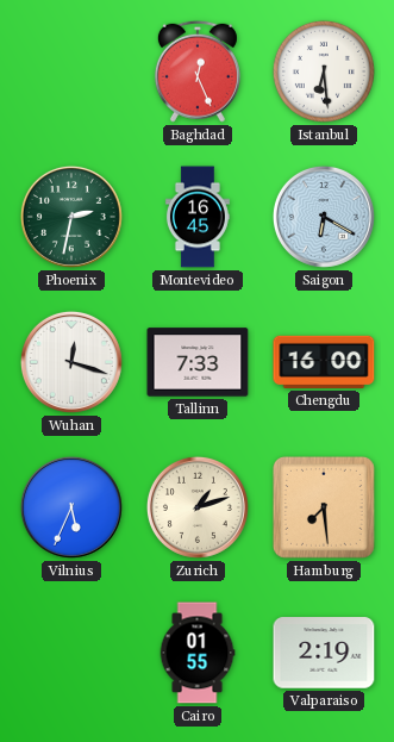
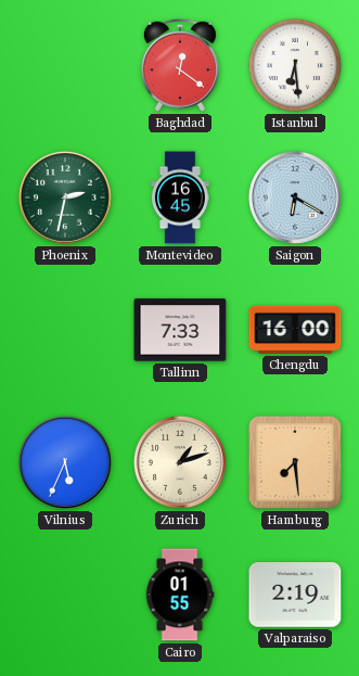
Baghdad: 12:26 -> 12:21
Wuhan: 12:18 -> none
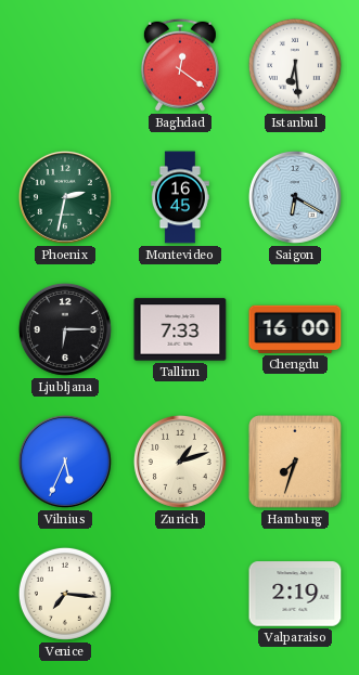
Ljubljana: none -> 6:15
Hamburg: 7:29 -> 7:33
Venice: none -> 7:16
Cairo: 01:55 -> none
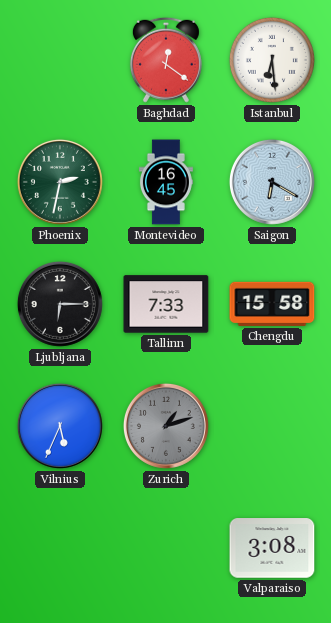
Chengdu: 16:00 -> 15:58
Zurich dial: cream -> grey
Hamburg: 7:33 -> none
Venice: 7:16 -> none
Valparaiso: 2:19 -> 3:08
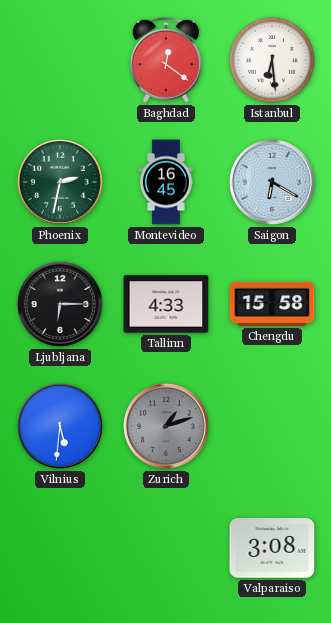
Tallinn: 7:33 -> 4:33
Vilnius: 5:34 -> 5:31
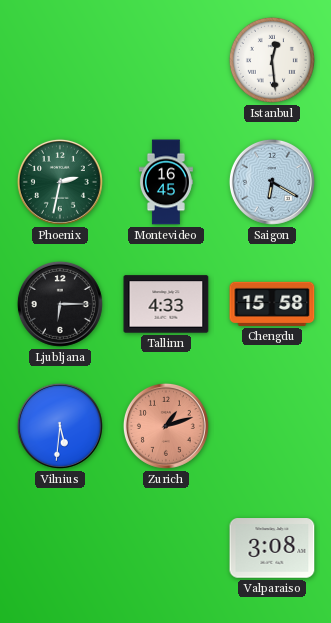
Baghdad: 12:21 -> none
Istanbul: 6:29 -> 12:29
Zurich dial: grey -> salmon
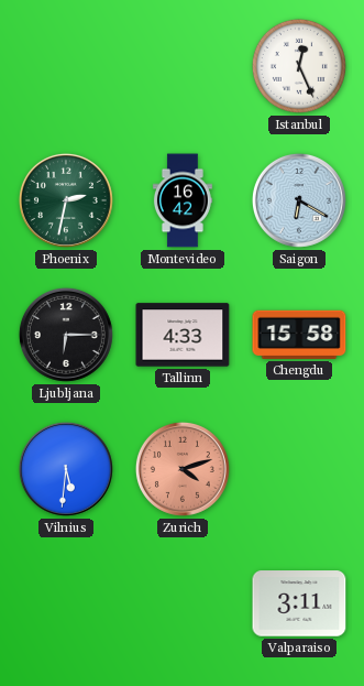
Istanbul: 12:29 -> 12:26
Montevideo: 16:45 -> 16:42
Zurich: 1:12 -> 4:12
Valparaiso: 3:08 -> 3:11
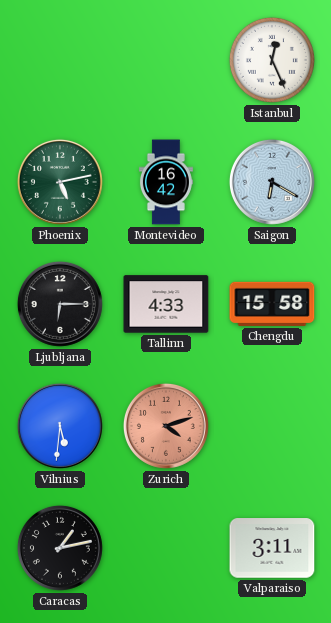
Phoenix: 2:32 -> 5:13
Caracas: none -> 1:13
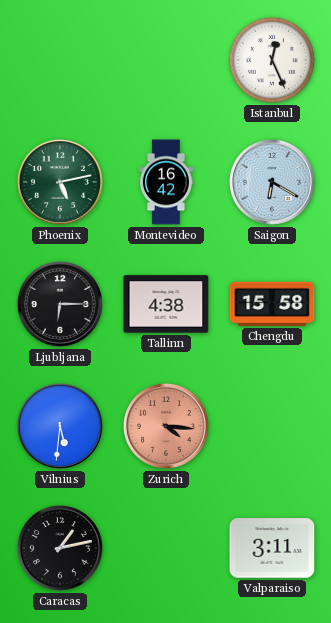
Tallinn: 4:33 -> 4:38
Zurich: 4:12 -> 4:16
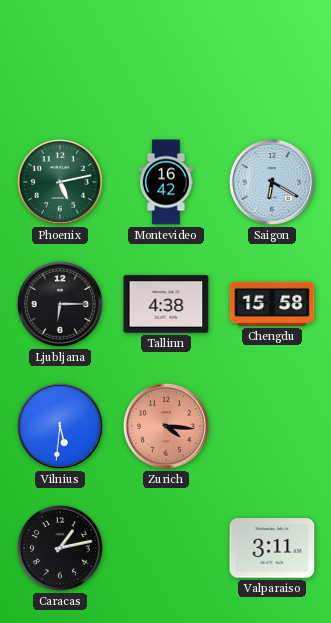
Istanbul: 12:26 -> none
